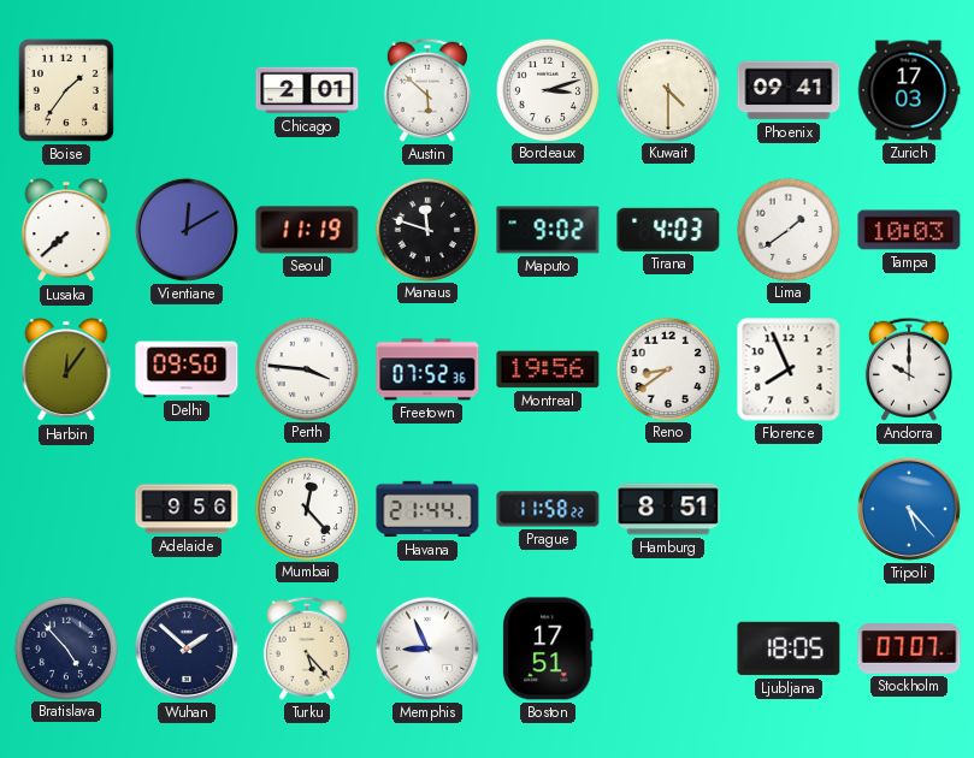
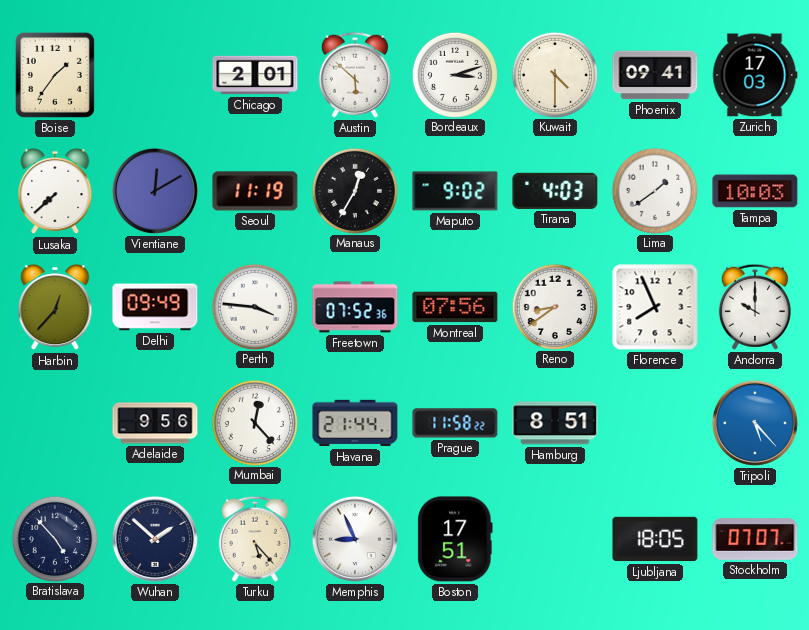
Manaus: 11:48 -> 12:35
Harbin: 12:06 -> 12:37
Delhi: 09:50 -> 09:49
Montreal: 19:56 -> 07:56
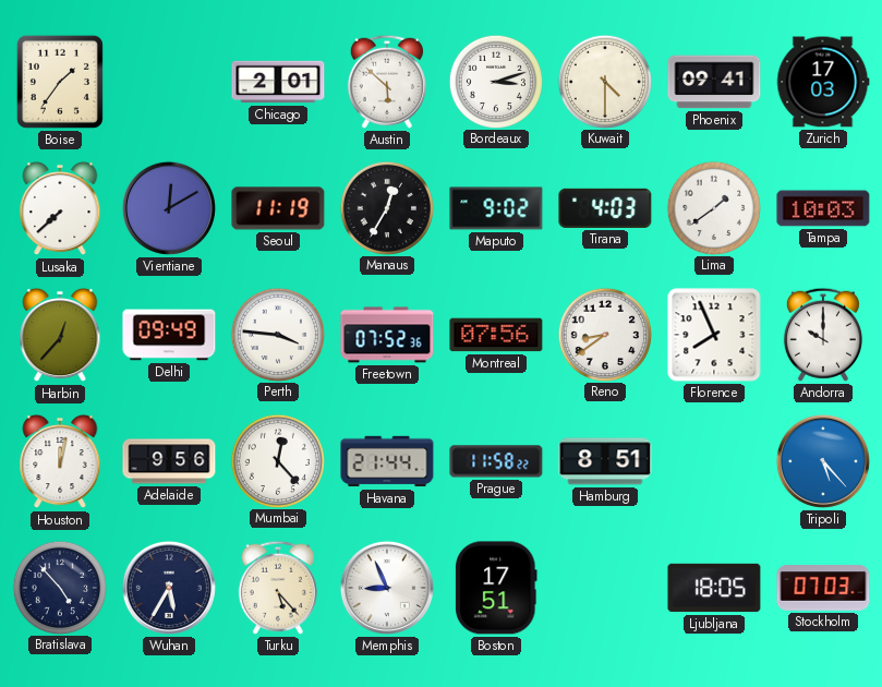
Houston: none -> 12:02
Wuhan: 1:52 -> 5:35
Stockholm: 07:07 -> 07:03
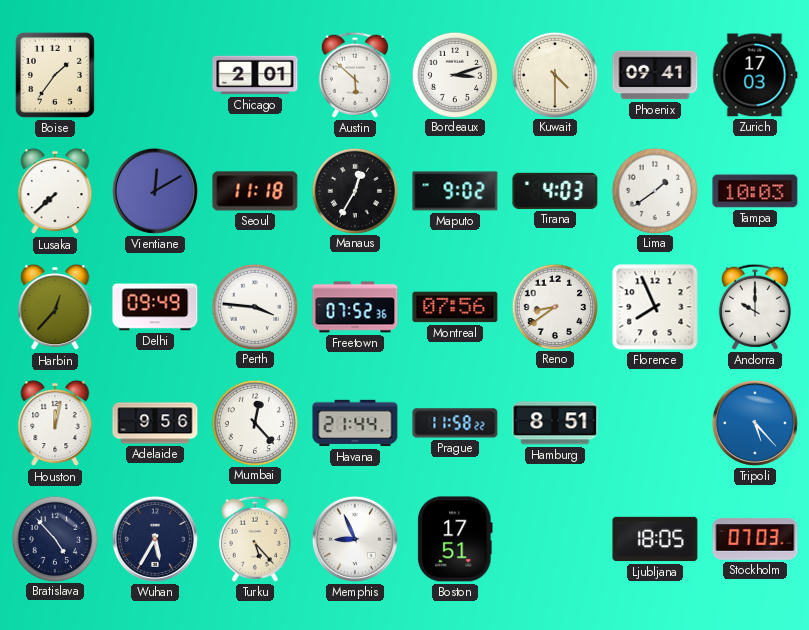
Seoul: 11:19 -> 11:18
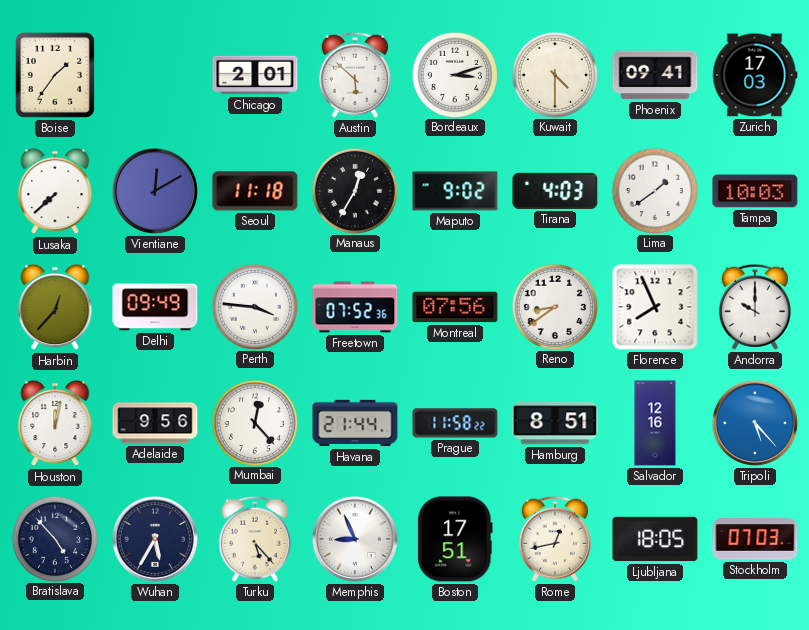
Salvador: none -> 12:16
Rome: none -> 12:43
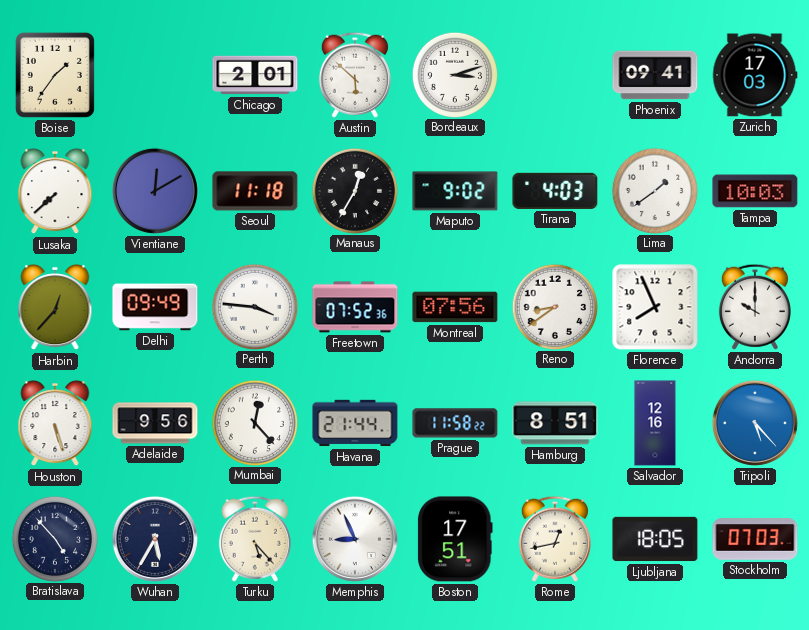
Kuwait: 4:30 -> none
Houston: 12:02 -> 5:27
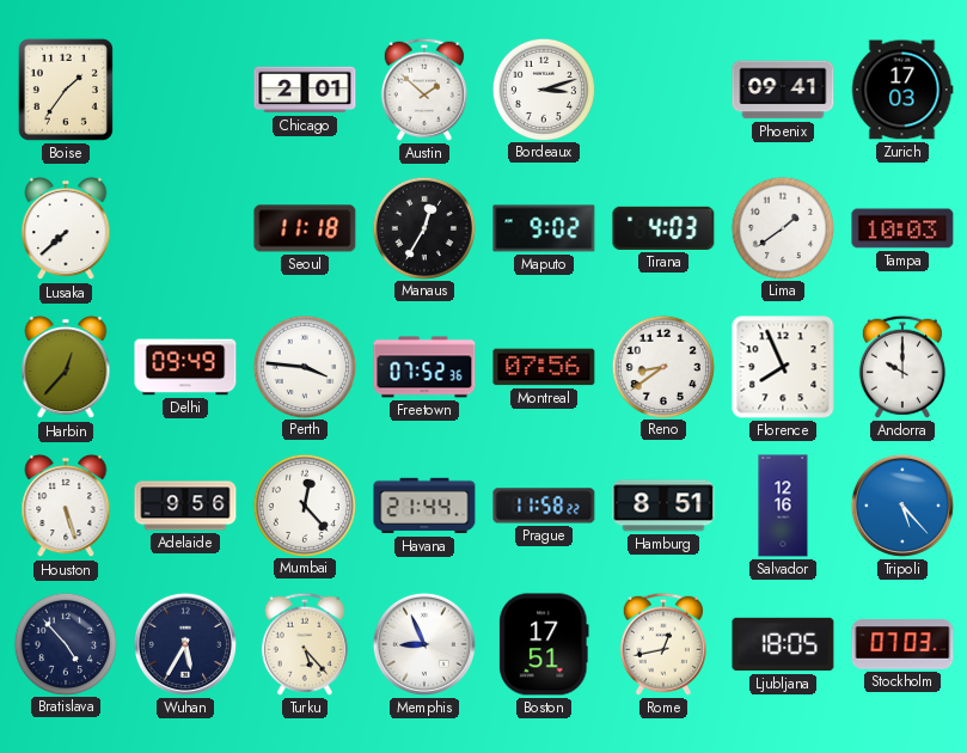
Austin: 5:52 -> 1:52
Vientiane: 12:10 -> none
